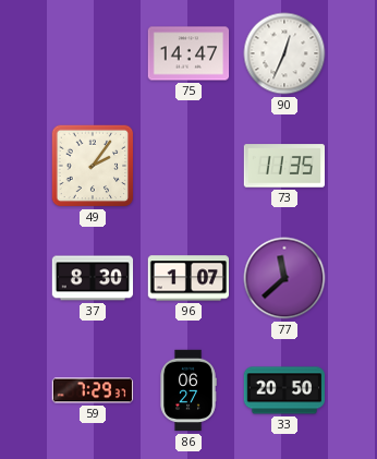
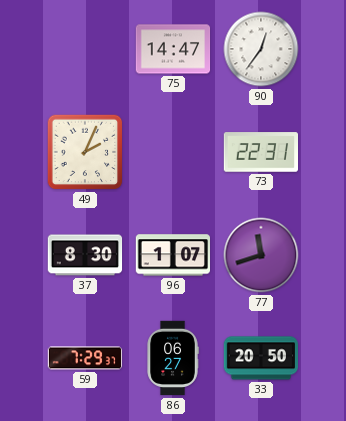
90: 12:34 -> 12:36
49: 2:06 -> 2:04
73: 11:35 -> 22:31
77: 11:38 -> 11:42
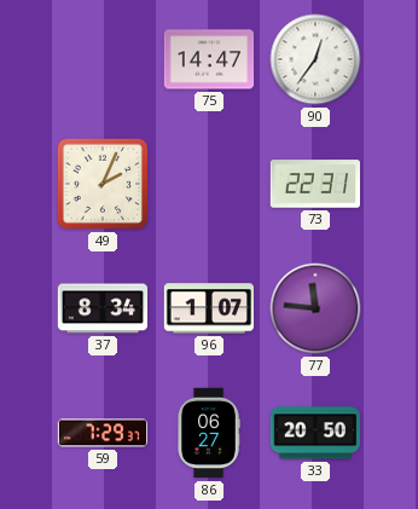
37: 8:30 -> 8:34
77: 11:42 -> 11:46
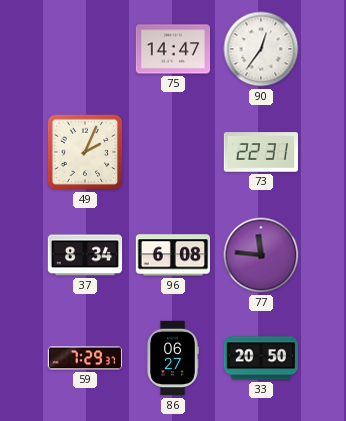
96: 1:07 -> 6:08
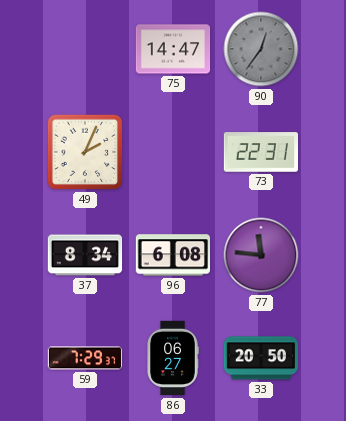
90 dial: white -> grey
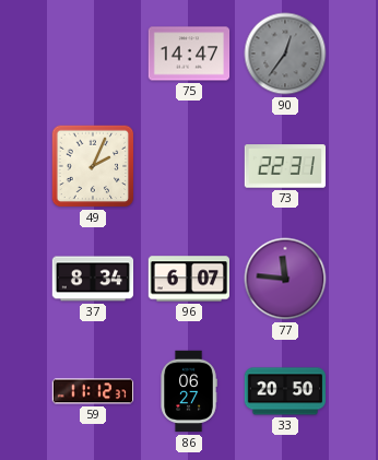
96: 6:08 -> 6:07
59: 7:29 -> 11:12
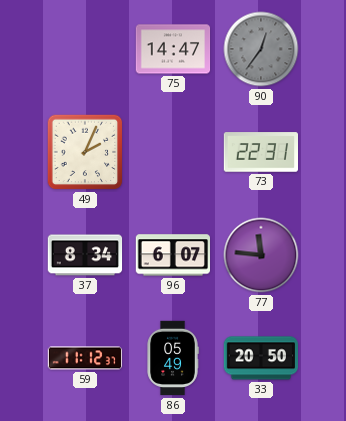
86: 06:27 -> 05:49
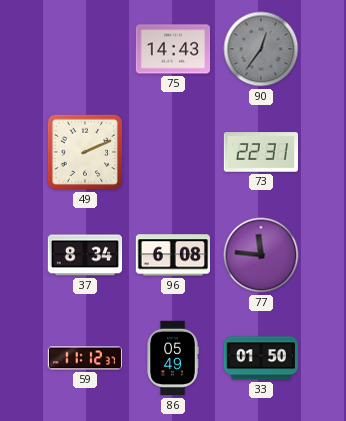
75: 14:47 -> 14:43
49: 2:04 -> 2:11
96: 6:07 -> 6:08
33: 20:50 -> 01:50
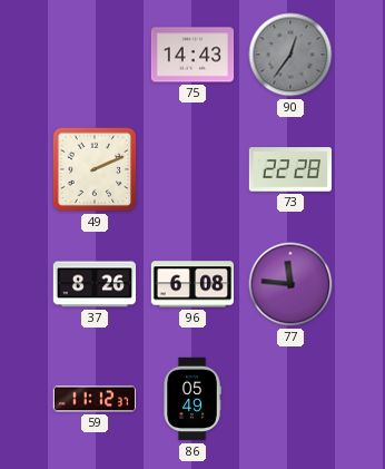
73: 22:31 -> 22:28
37: 8:34 -> 8:26
33: 01:50 -> none
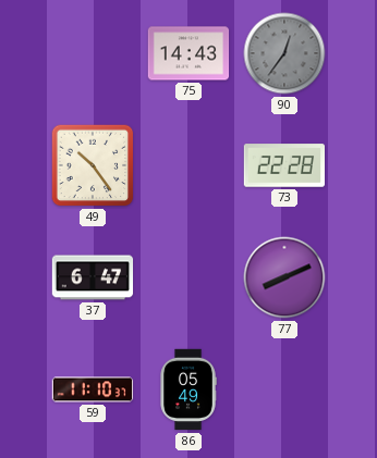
49: 2:11 -> 10:24
37: 8:26 -> 6:47
96: 6:08 -> none
77: 11:46 -> 8:11
59: 11:12 -> 11:10
